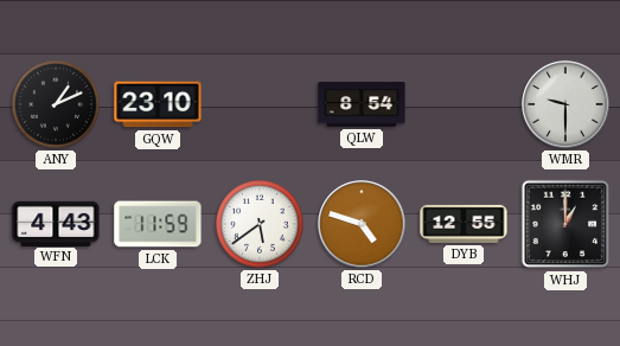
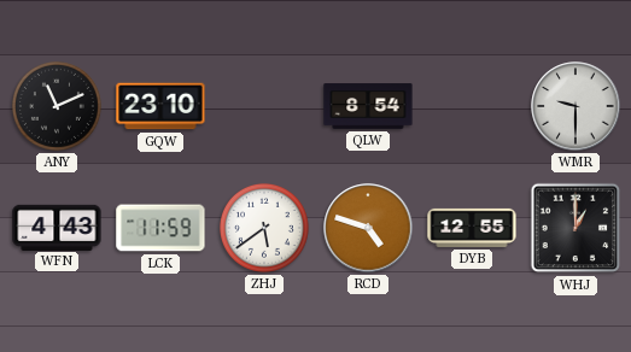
ANY: 1:11 -> 11:11
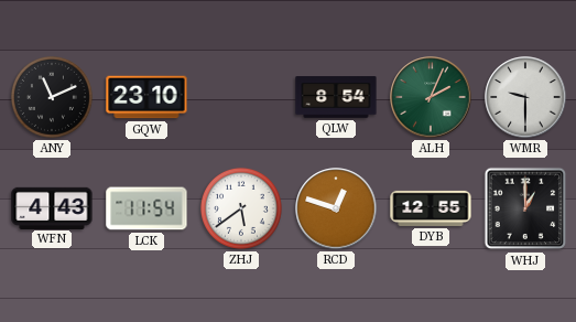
ALH: none -> 2:04
LCK: 11:59 -> 11:54
RCD: 4:48 -> 12:48
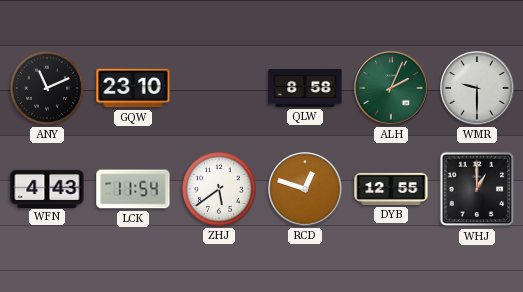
QLW: 8:54 -> 8:58
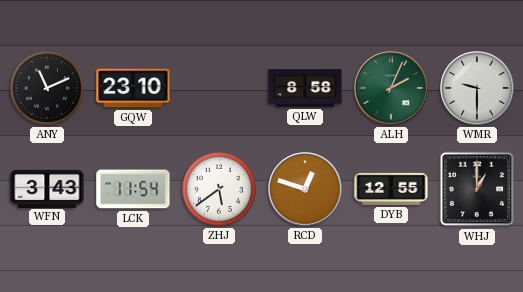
WFN: 4:43 -> 3:43
